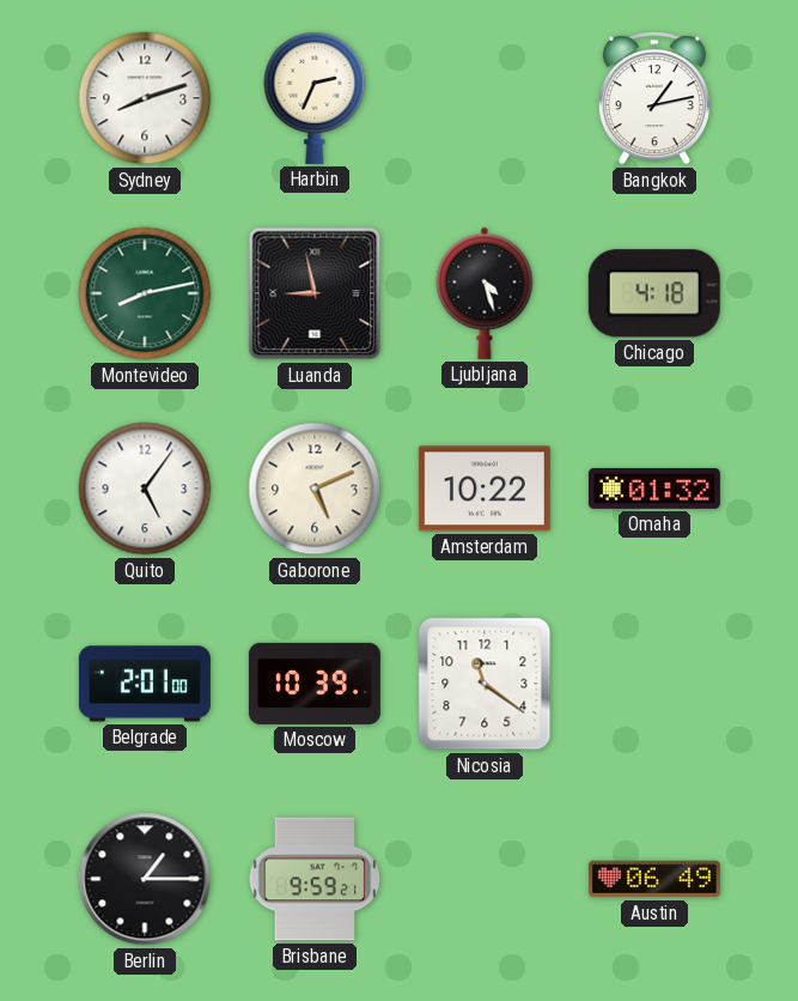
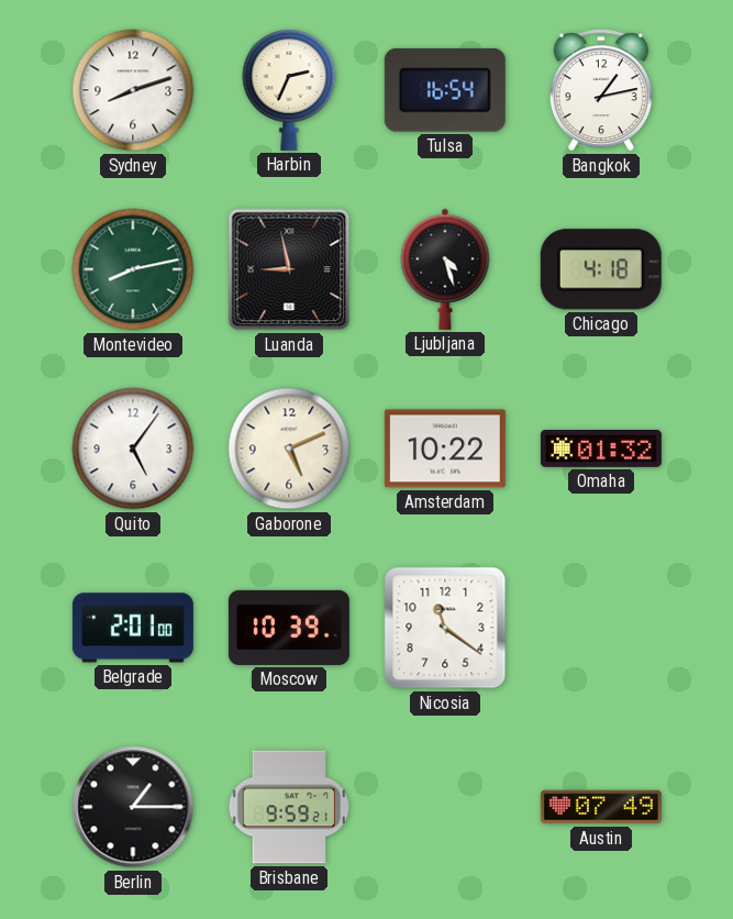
Tulsa: none -> 16:54
Austin: 06:49 -> 07:49
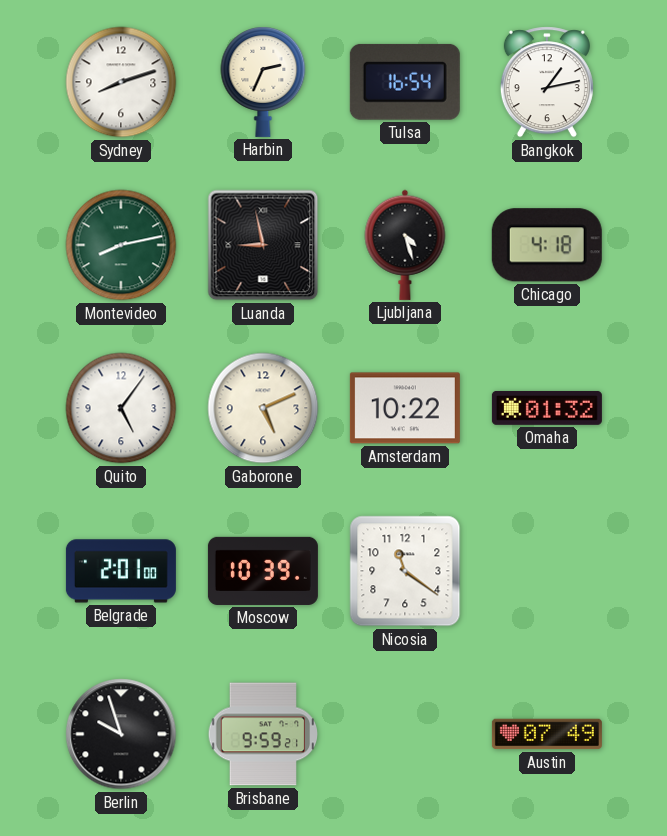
Berlin: 1:15 -> 9:57
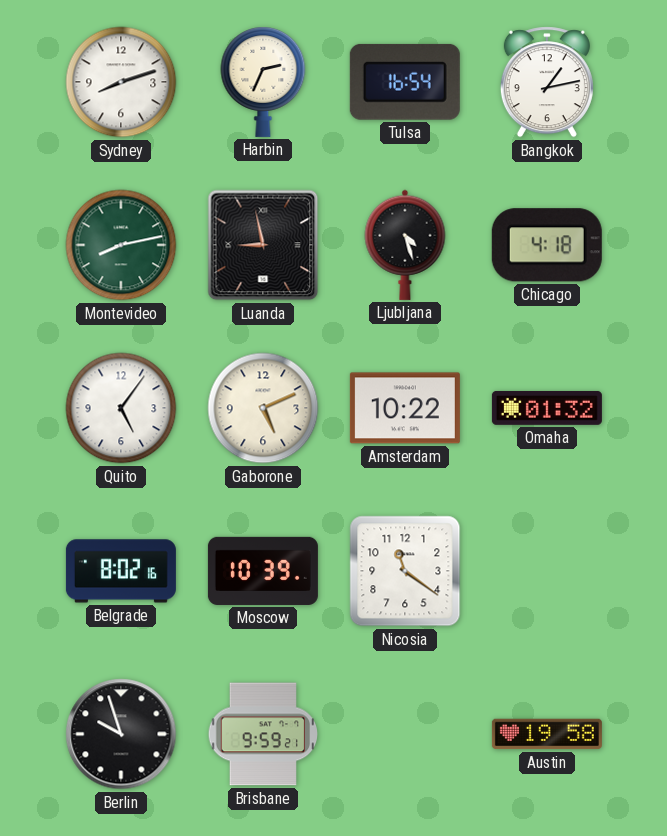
Belgrade: 2:01 -> 8:02
Austin: 07:49 -> 19:58
